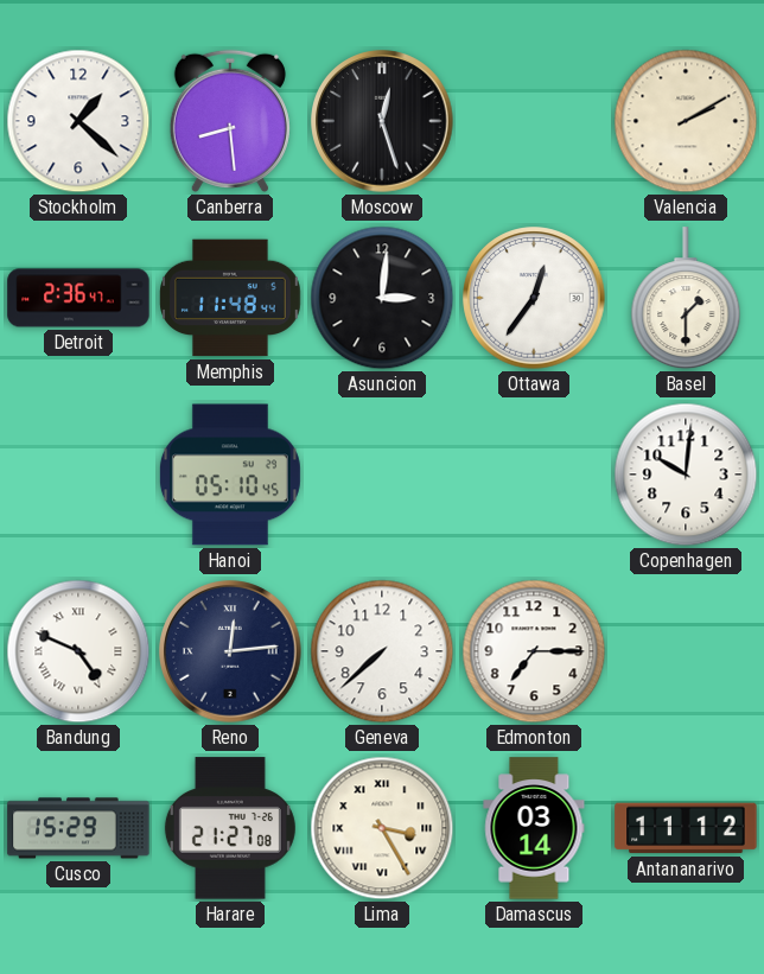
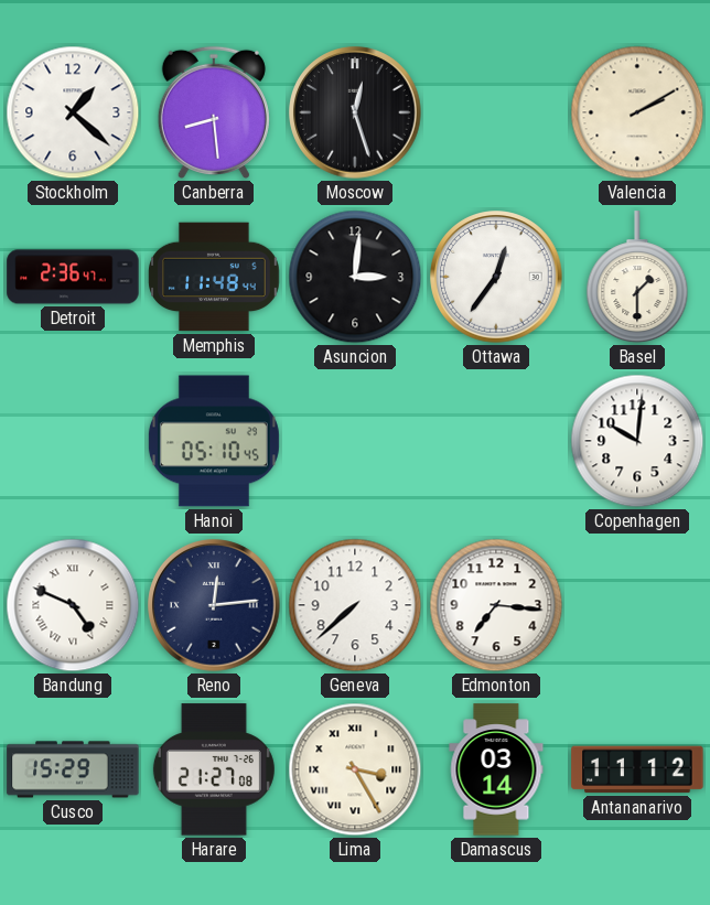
Edmonton: 7:15 -> 7:16
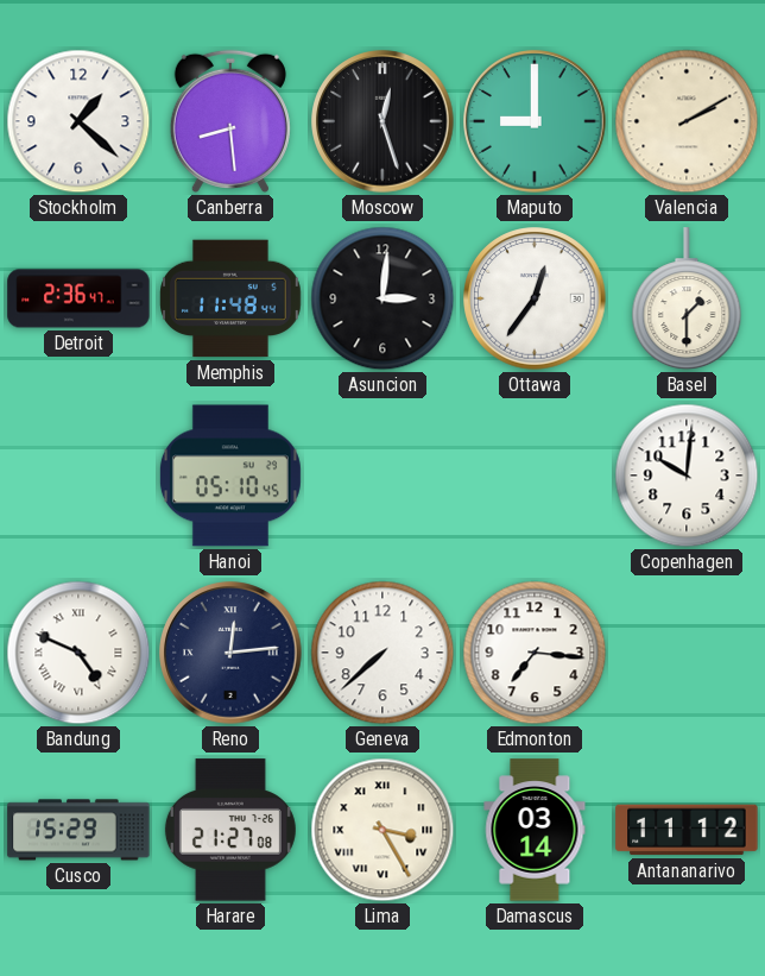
Maputo: none -> 9:00
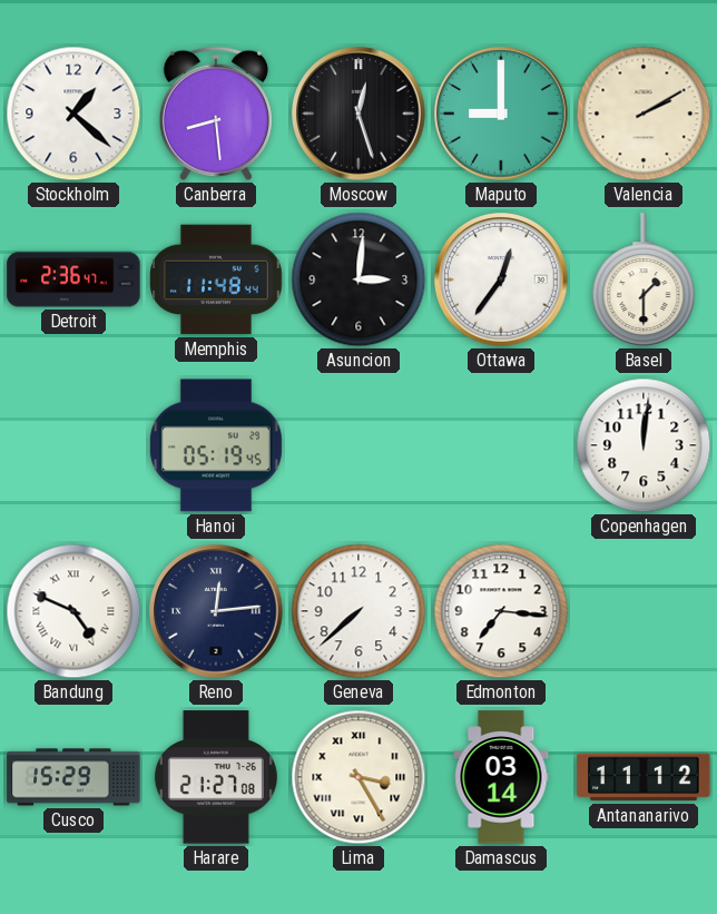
Hanoi: 05:10 -> 05:19
Copenhagen: 10:01 -> 12:01
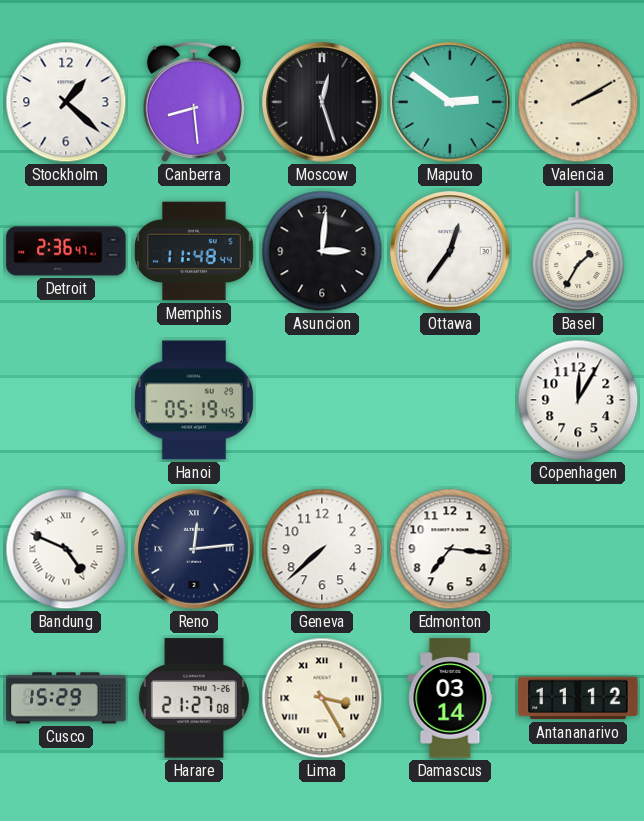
Maputo: 9:00 -> 2:51
Basel: 1:30 -> 1:35
Copenhagen: 12:01 -> 12:05
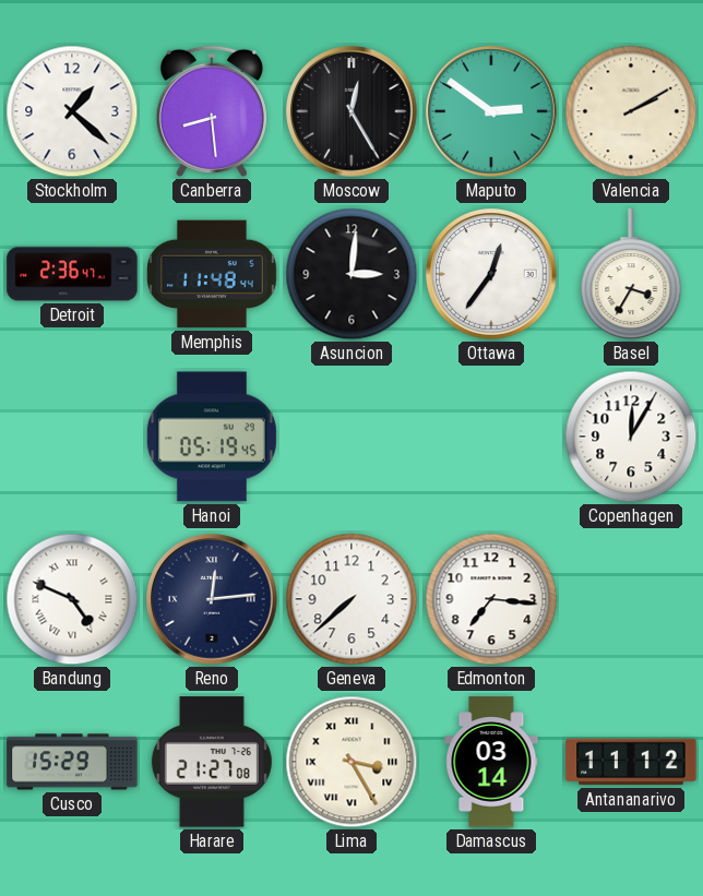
Moscow: 12:27 -> 12:25
Basel: 1:35 -> 3:35
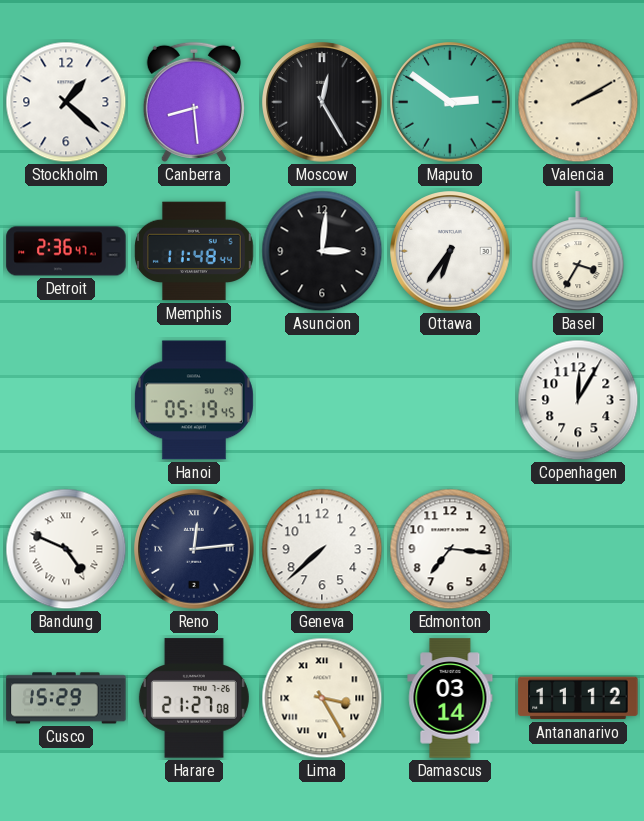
Ottawa: 12:36 -> 6:36
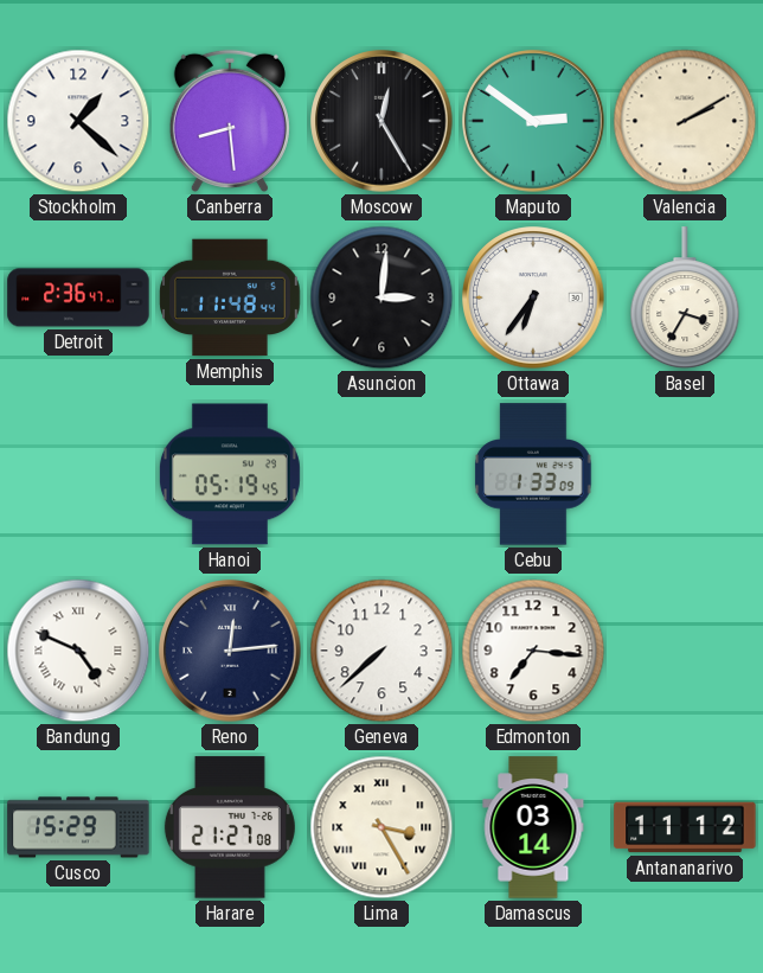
Cebu: none -> 1:33
Copenhagen: 12:05 -> none
